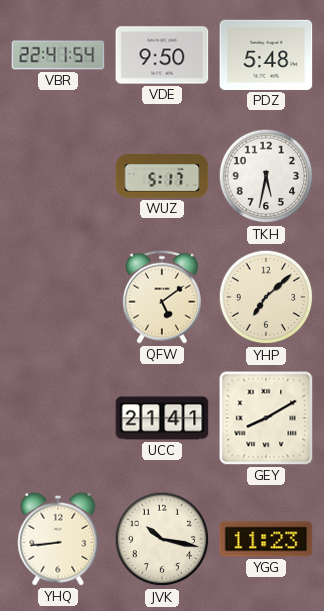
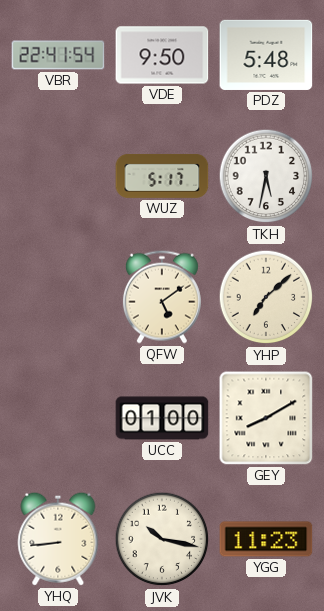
UCC: 21:41 -> 01:00
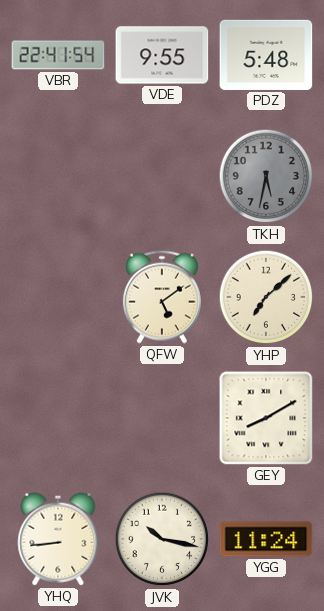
VDE: 9:50 -> 9:55
WUZ: 5:17 -> none
TKH dial: white -> grey
UCC: 01:00 -> none
YGG: 11:23 -> 11:24
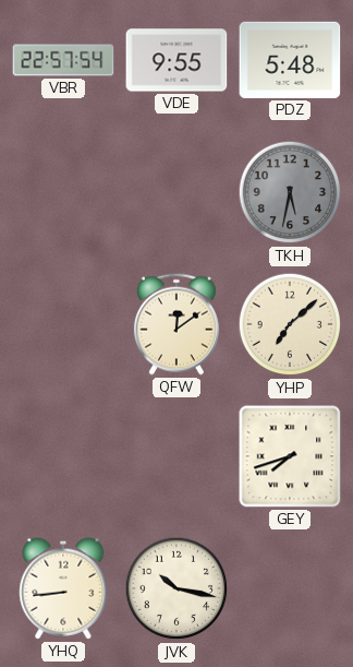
VBR: 22:41 -> 22:57
QFW: 5:09 -> 12:09
GEY: 8:10 -> 7:42
YGG: 11:24 -> none
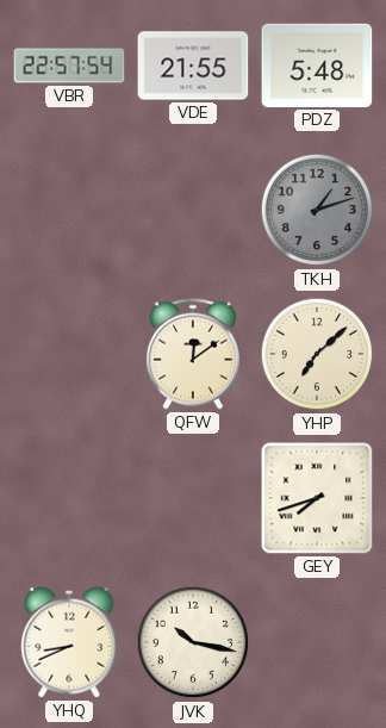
VDE: 9:55 -> 21:55
TKH: 5:32 -> 1:12
YHQ: 8:44 -> 8:41
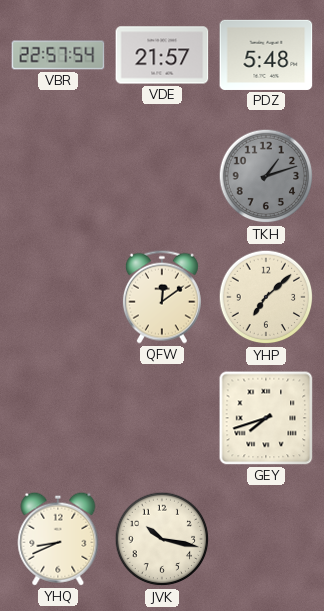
VDE: 21:55 -> 21:57
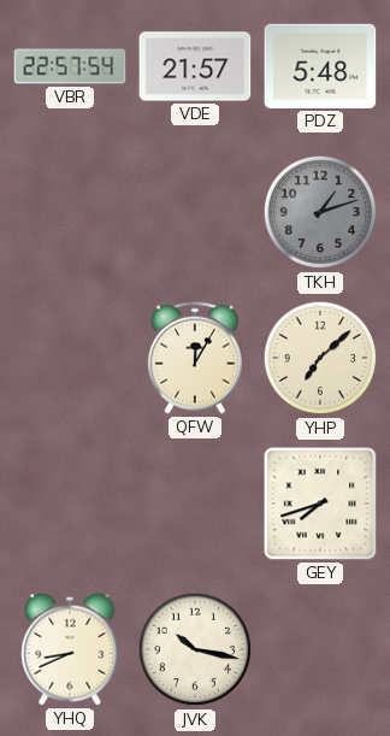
QFW: 12:09 -> 12:05
